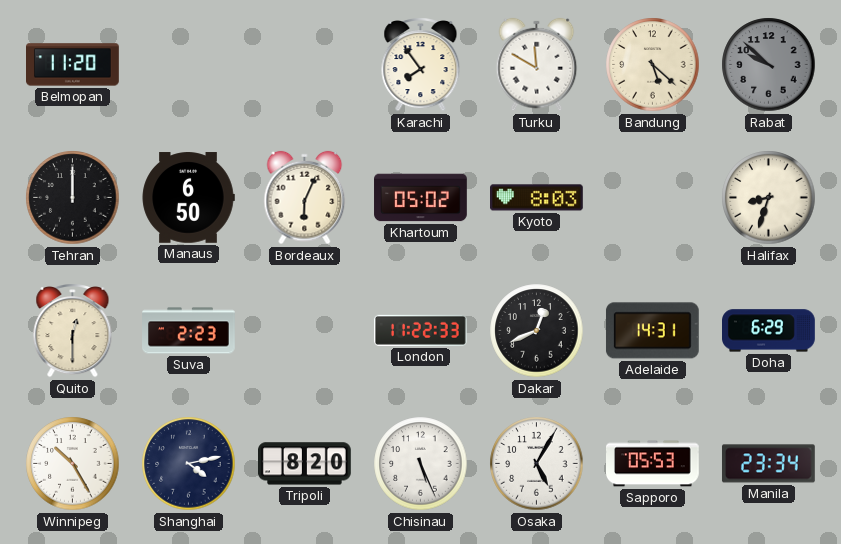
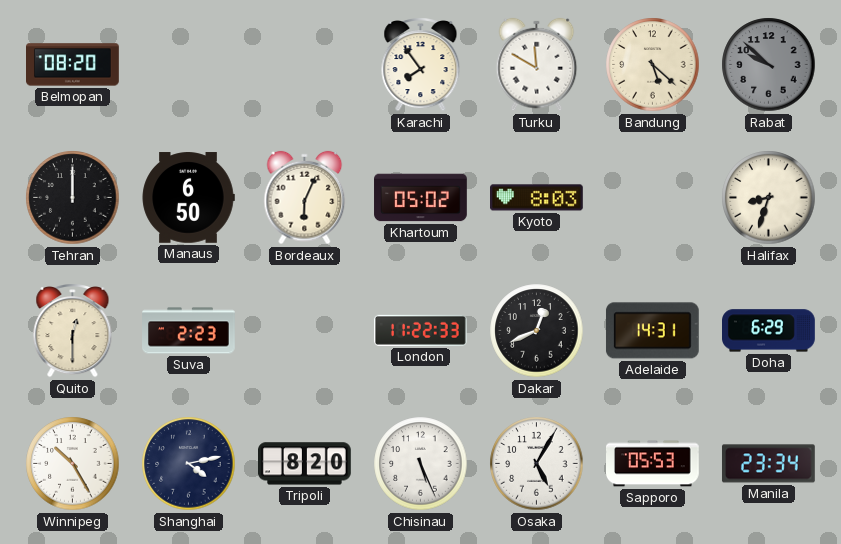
Belmopan: 11:20 -> 08:20
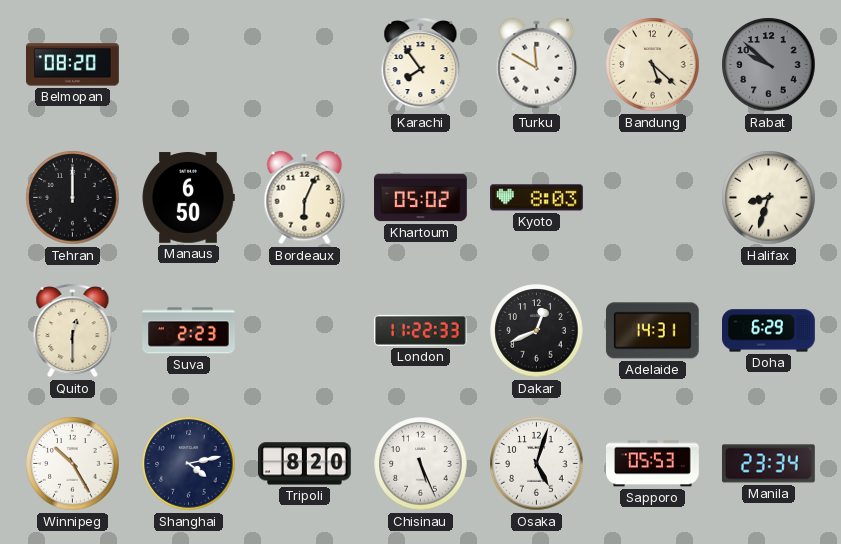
Osaka: 5:05 -> 5:03
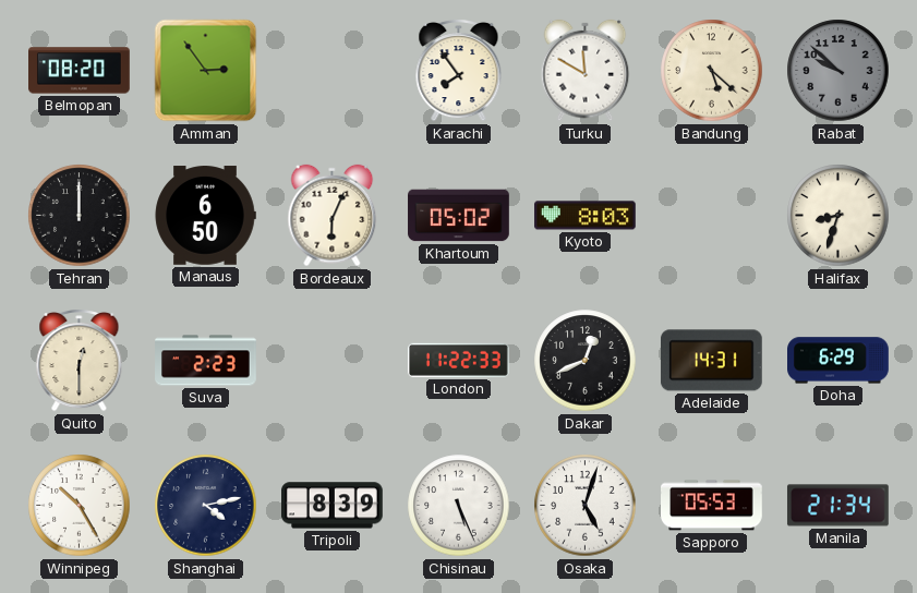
Amman: none -> 2:54
Tripoli: 8:20 -> 8:39
Manila: 23:34 -> 21:34
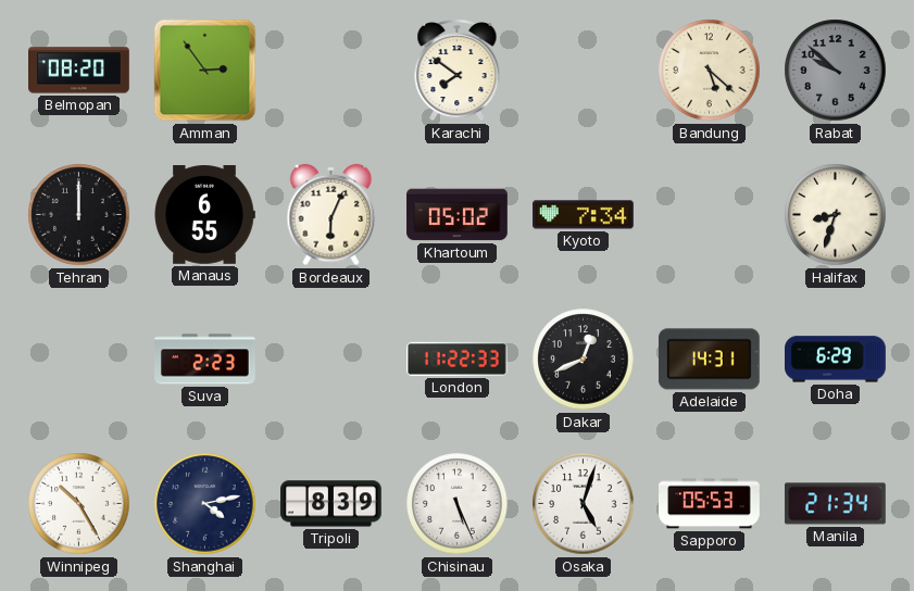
Karachi: 7:54 -> 7:51
Turku: 11:50 -> none
Manaus: 6:50 -> 6:55
Kyoto: 8:03 -> 7:34
Quito: 12:30 -> none
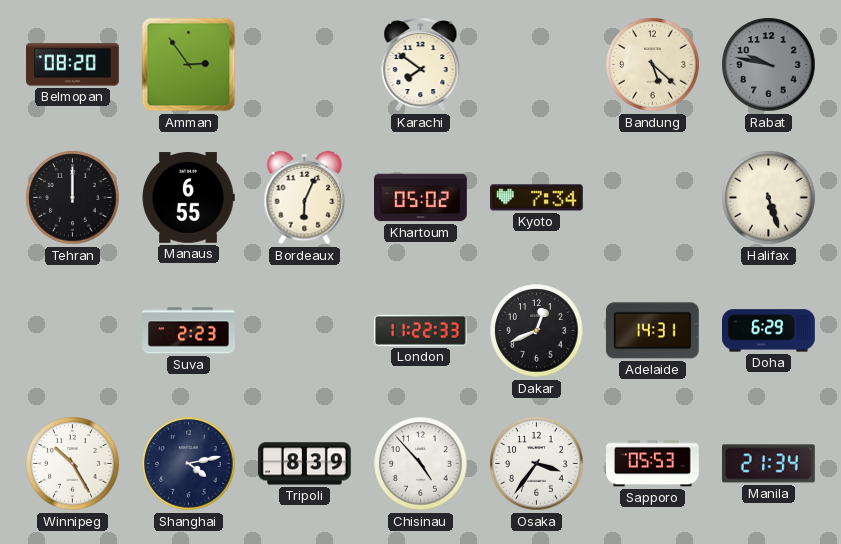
Rabat: 9:52 -> 9:47
Halifax: 8:33 -> 5:27
Chisinau: 5:26 -> 4:53
Osaka: 5:03 -> 3:36
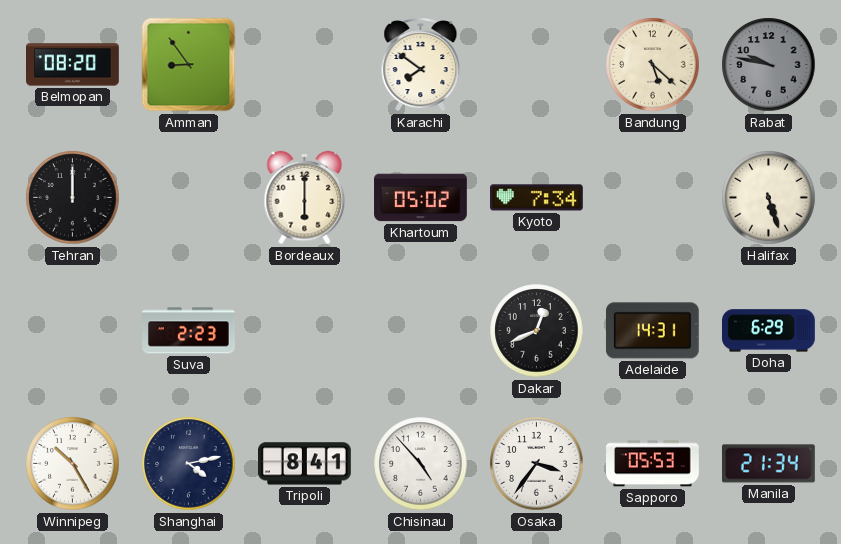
Amman: 2:54 -> 8:54
Manaus: 6:55 -> none
Bordeaux: 6:04 -> 6:00
London: 11:22 -> none
Tripoli: 8:39 -> 8:41
